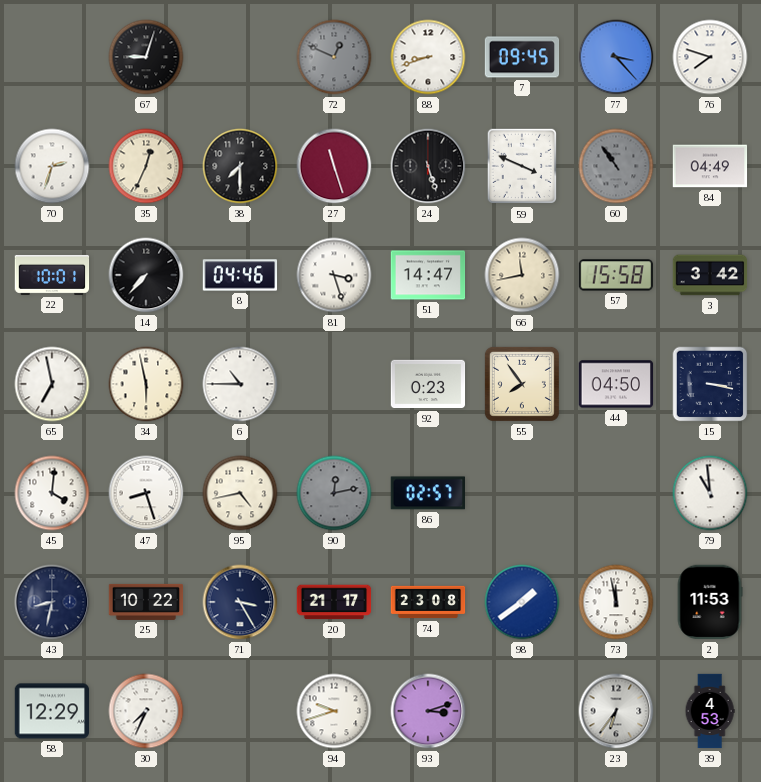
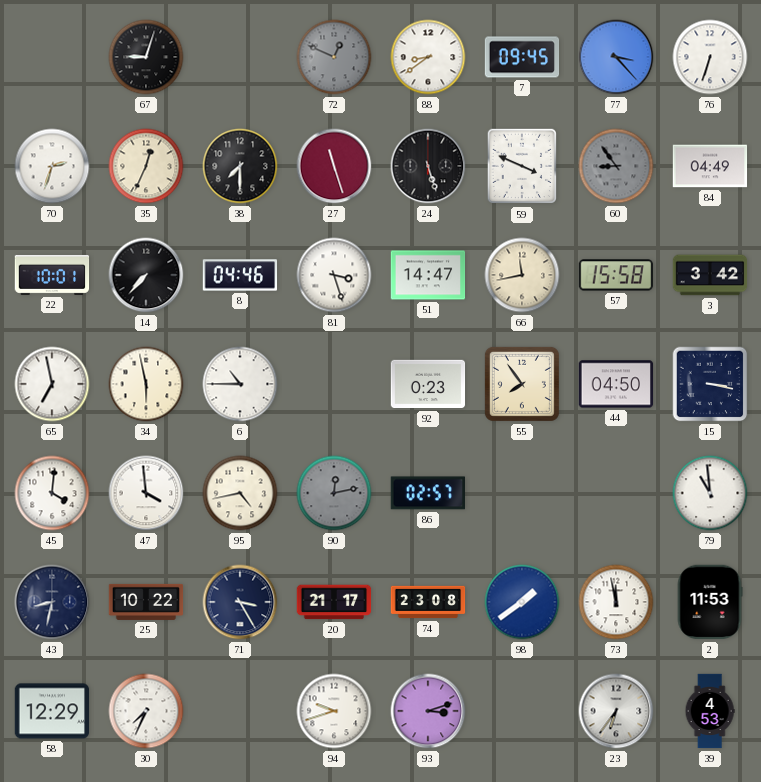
88: 8:42 -> 8:39
76: 7:48 -> 6:33
60: 10:54 -> 8:54
47: 8:27 -> 3:59
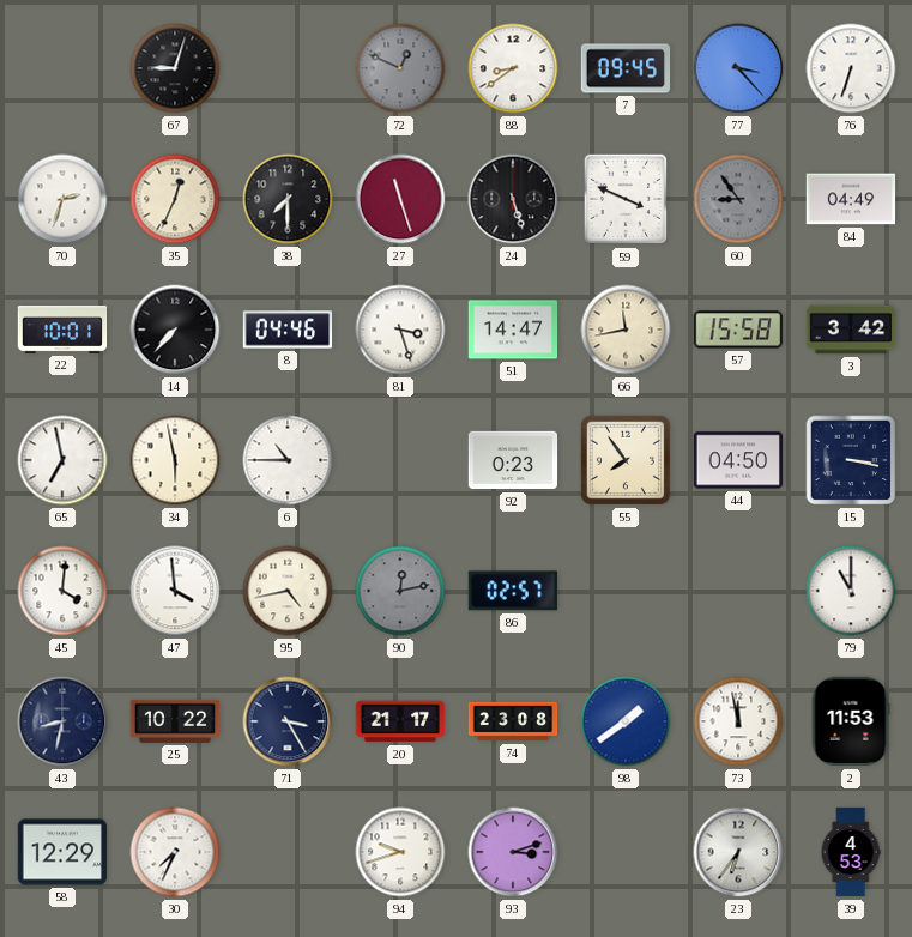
79: 10:59 -> 11:00
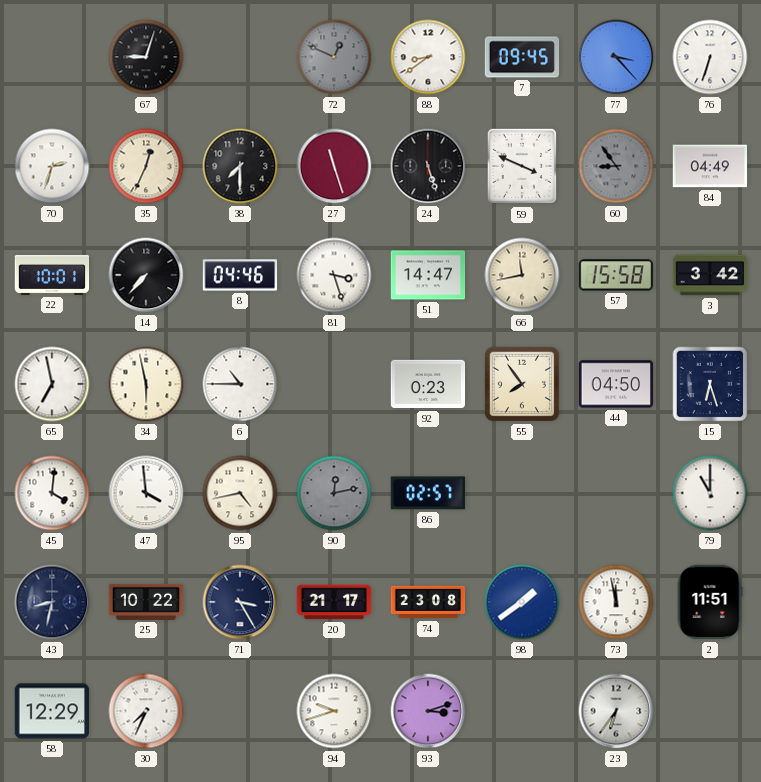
15: 3:17 -> 6:27
2: 11:53 -> 11:51
39: 4:53 -> none
